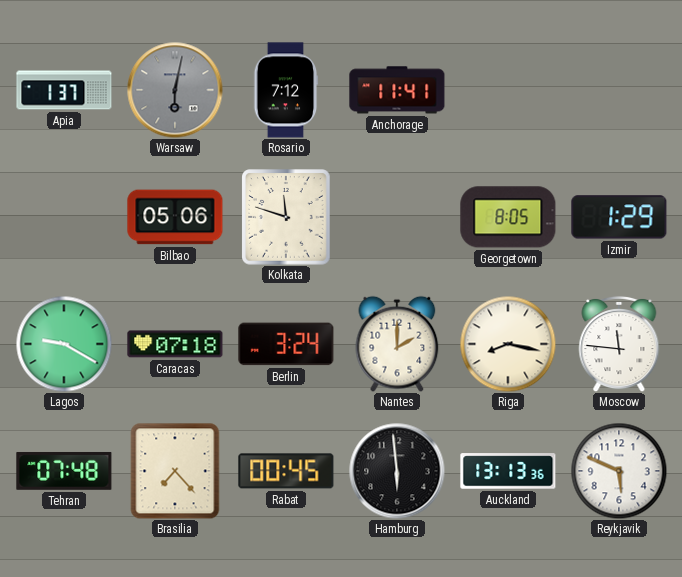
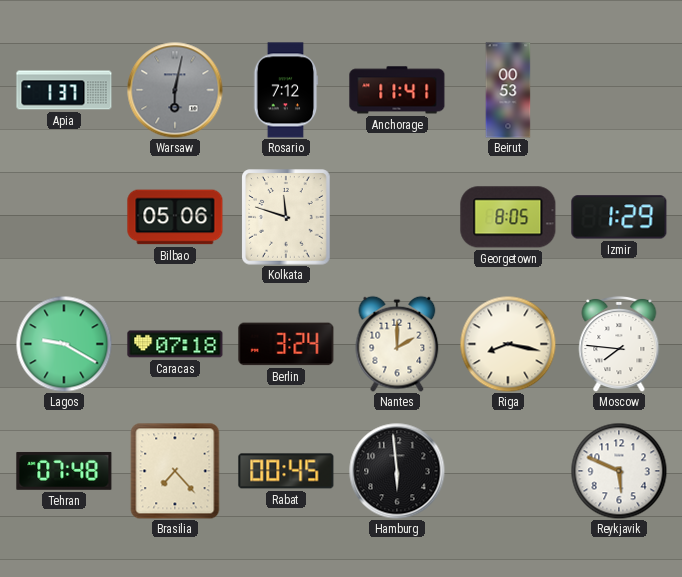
Beirut: none -> 00:53
Moscow: 11:46 -> 7:46
Auckland: 13:13 -> none
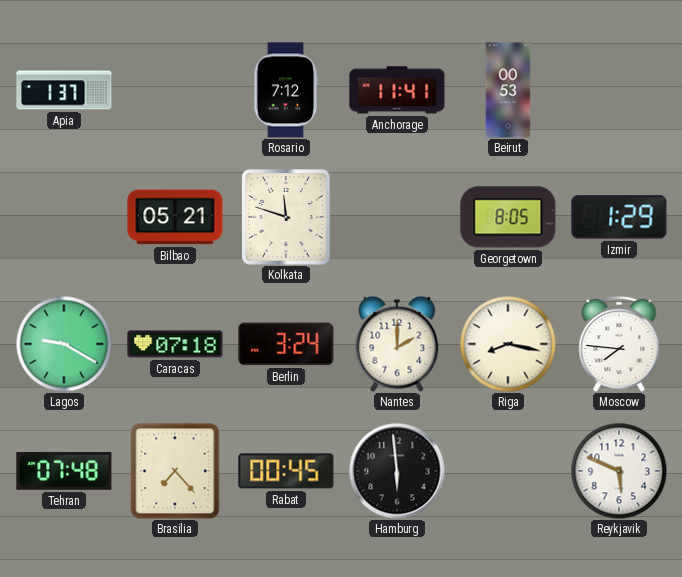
Warsaw: 6:02 -> none
Bilbao: 05:06 -> 05:21
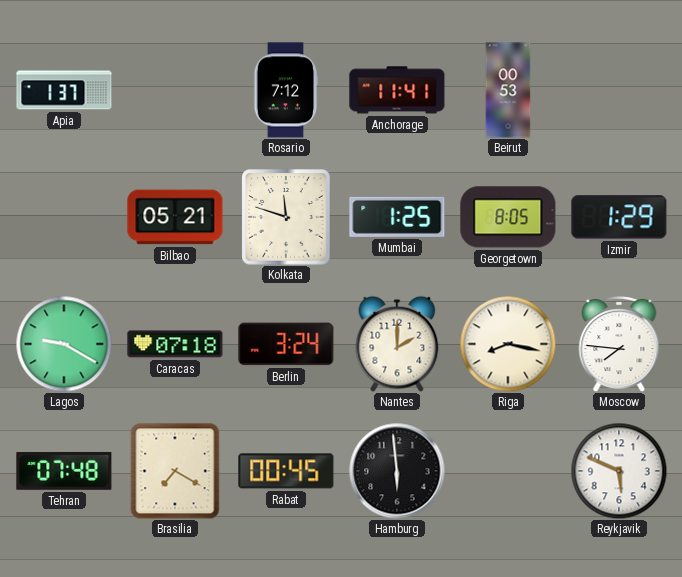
Mumbai: none -> 1:25
Brasilia: 7:23 -> 7:20
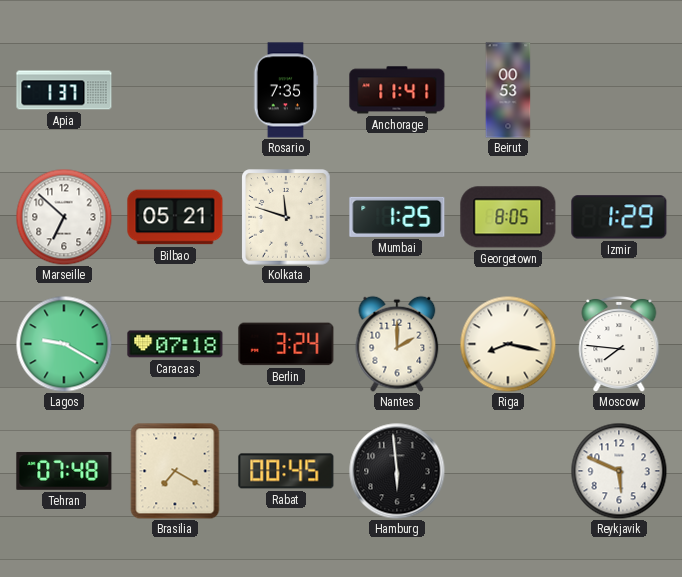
Rosario: 7:12 -> 7:35
Marseille: none -> 6:52
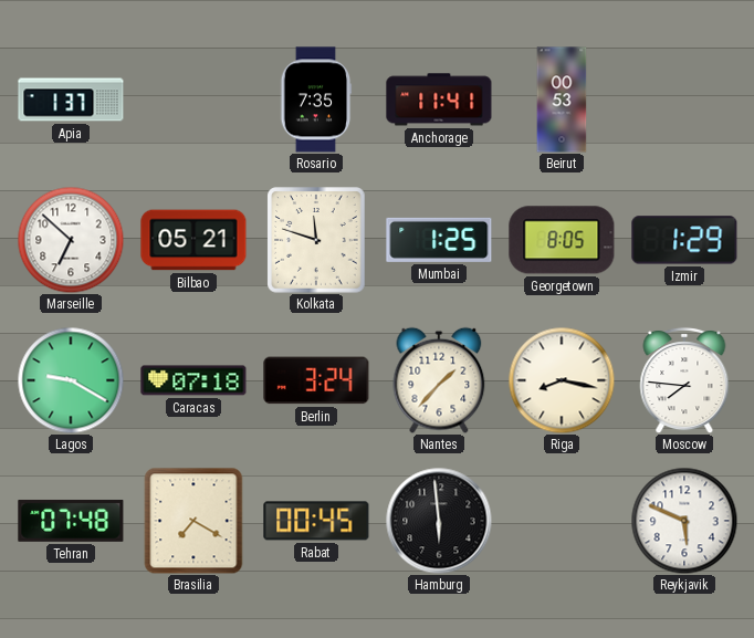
Nantes: 2:00 -> 1:37
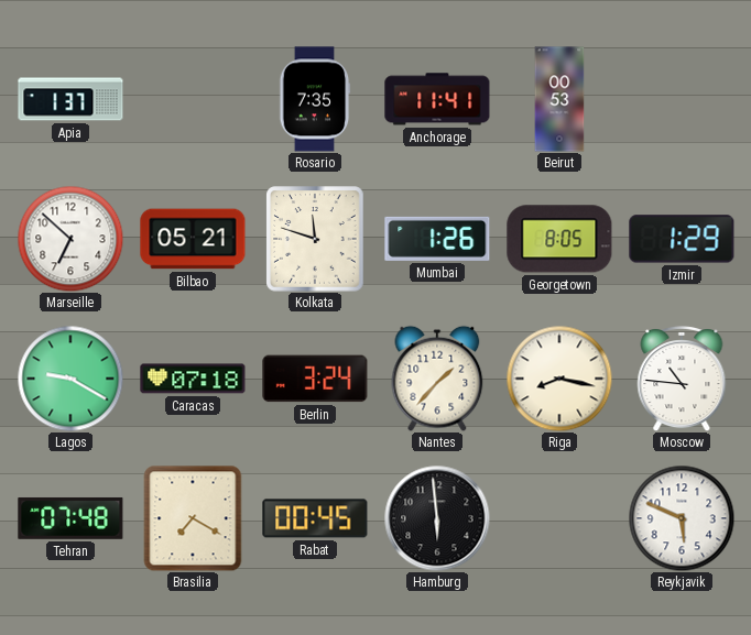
Mumbai: 1:25 -> 1:26
Moscow: 7:46 -> 10:46
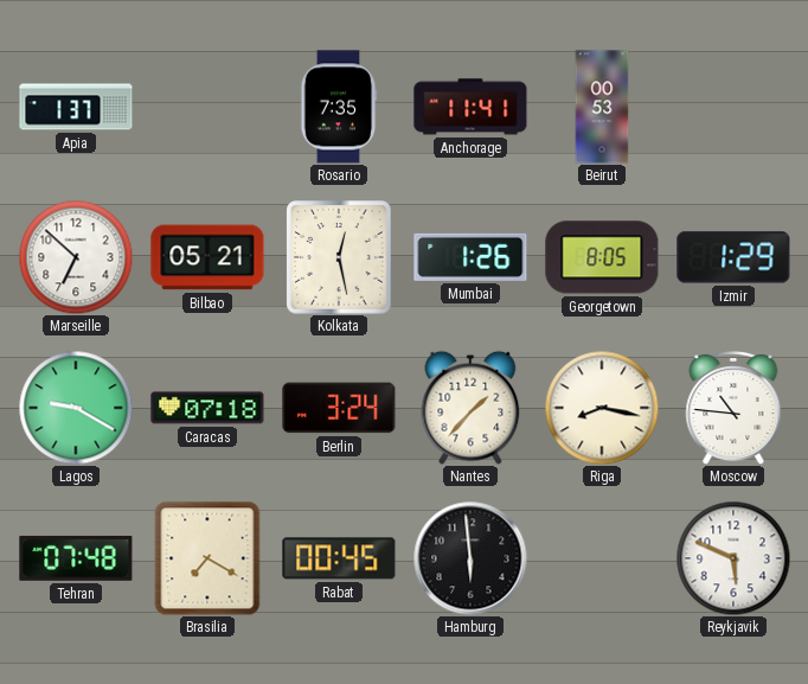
Kolkata: 11:48 -> 12:28
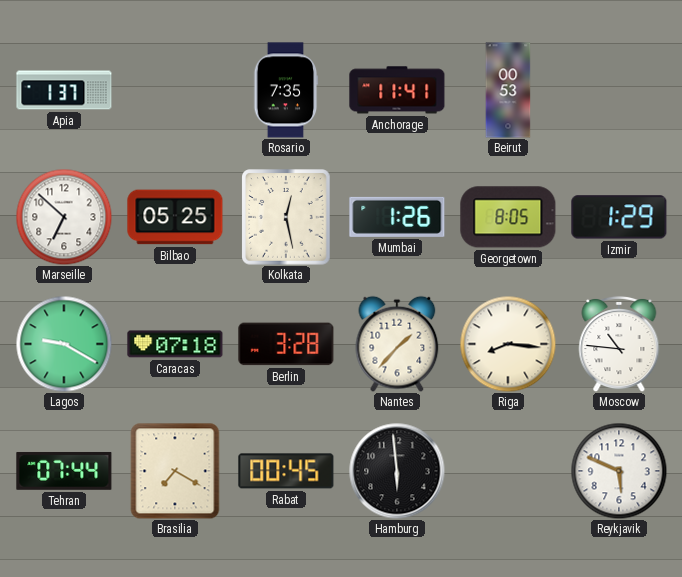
Bilbao: 05:21 -> 05:25
Berlin: 3:24 -> 3:28
Riga: 8:17 -> 8:16
Tehran: 07:48 -> 07:44
